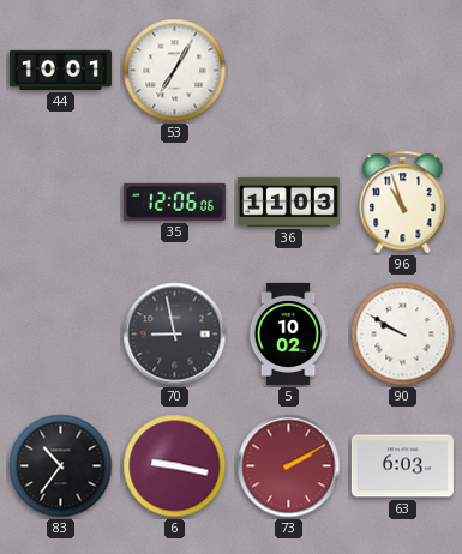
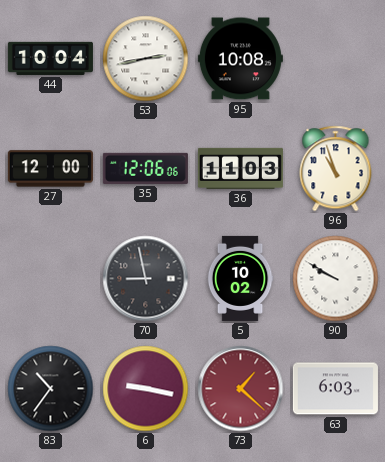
44: 10:01 -> 10:04
53: 7:05 -> 2:43
95: none -> 10:08
27: none -> 12:00
73: 2:10 -> 1:22
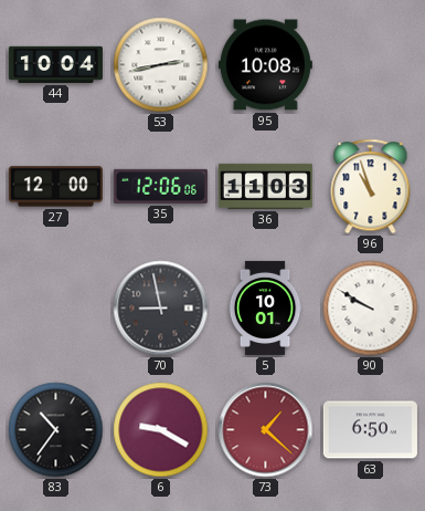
5: 10:02 -> 10:01
6: 9:17 -> 9:20
63: 6:03 -> 6:50
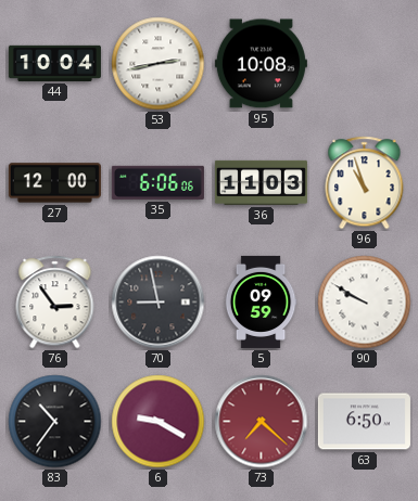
35: 12:06 -> 6:06
76: none -> 2:54
5: 10:01 -> 09:59
73: 1:22 -> 7:22
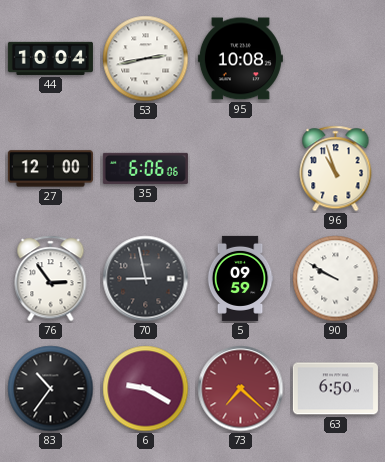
36: 11:03 -> none
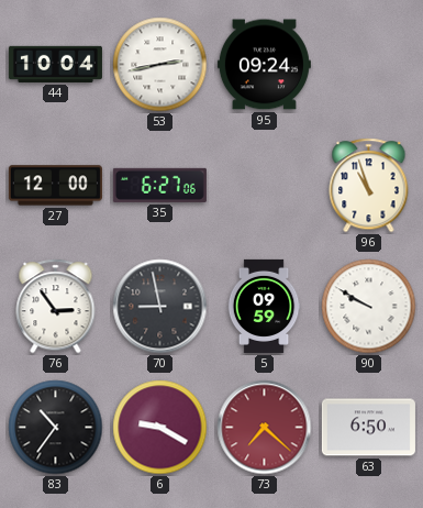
95: 10:08 -> 09:24
35: 6:06 -> 6:27
